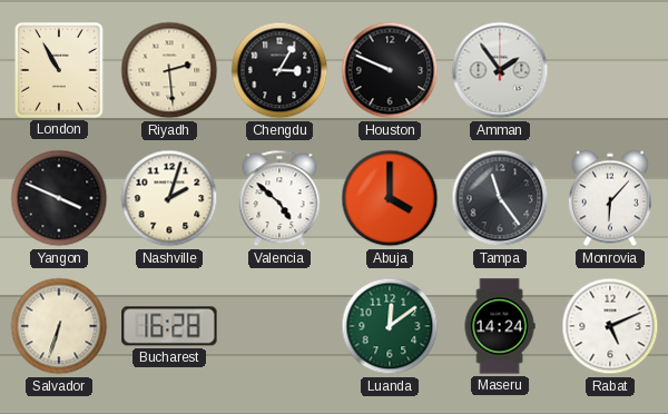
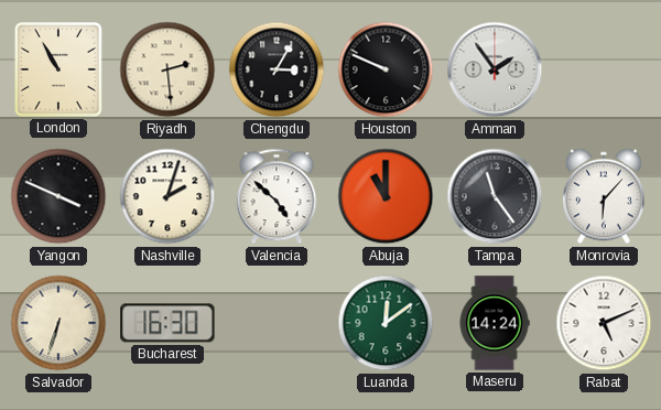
Abuja: 4:00 -> 11:00
Bucharest: 16:28 -> 16:30
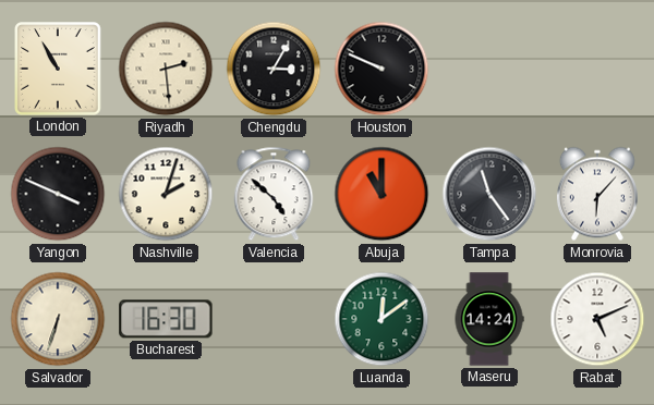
Amman: 1:54 -> none
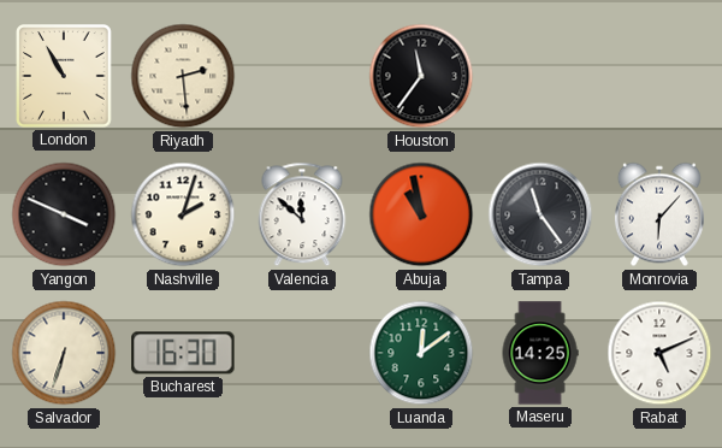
Chengdu: 3:05 -> none
Houston: 9:49 -> 11:36
Valencia: 4:52 -> 11:52
Abuja: 11:00 -> 10:58
Maseru: 14:24 -> 14:25
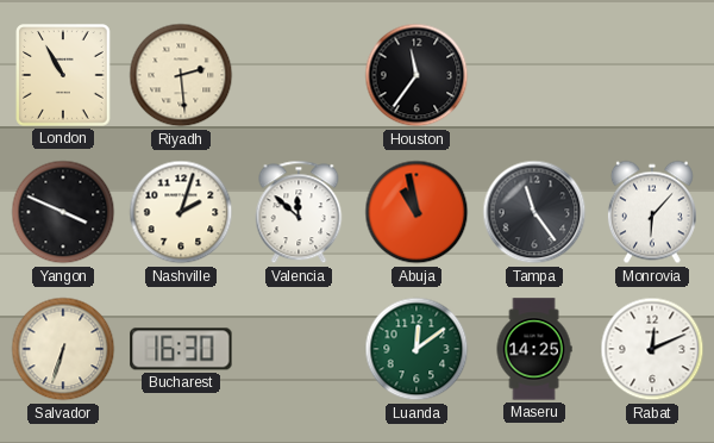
Rabat: 5:11 -> 12:11
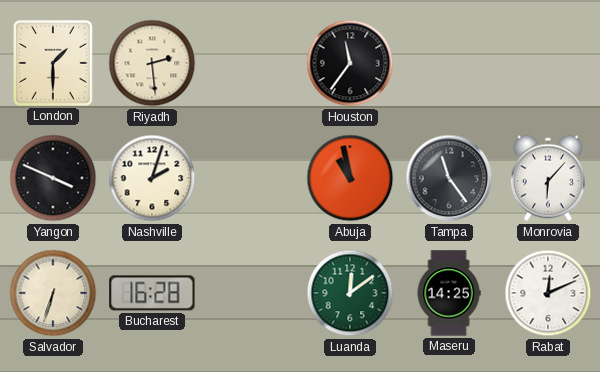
London: 10:55 -> 1:30
Valencia: 11:52 -> none
Bucharest: 16:30 -> 16:28
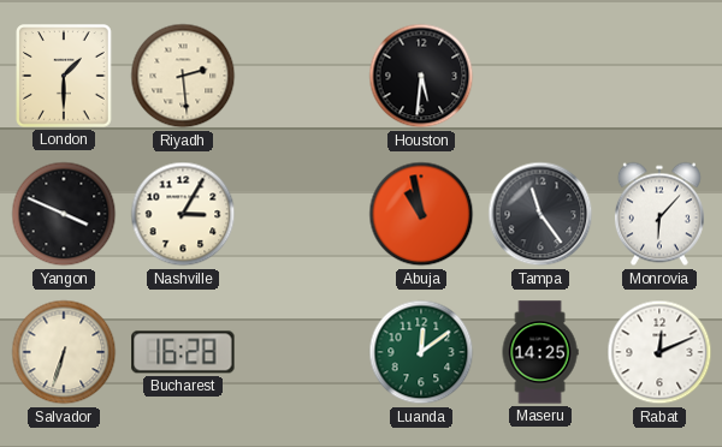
Houston: 11:36 -> 5:31
Nashville: 2:03 -> 3:05
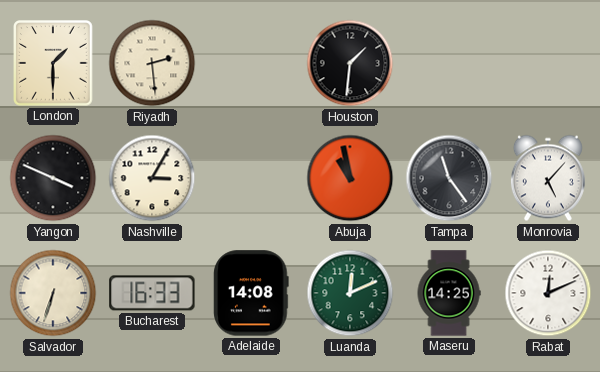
Houston: 5:31 -> 1:31
Monrovia: 6:07 -> 5:07
Bucharest: 16:28 -> 16:33
Adelaide: none -> 14:08
Luanda: 12:09 -> 12:11
